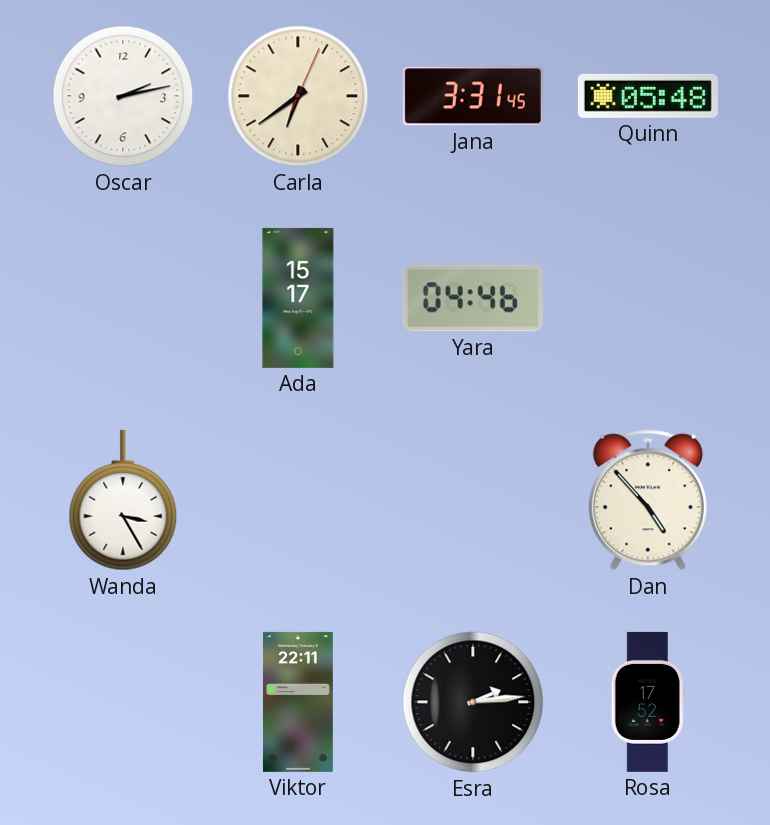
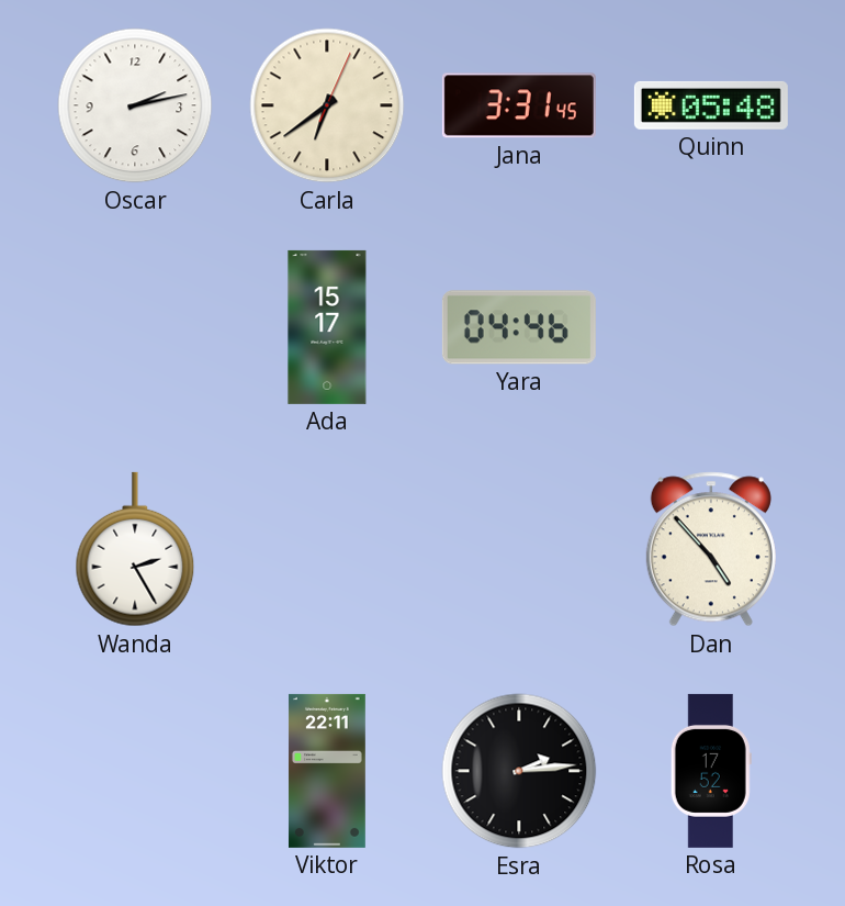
Wanda: 3:25 -> 2:25
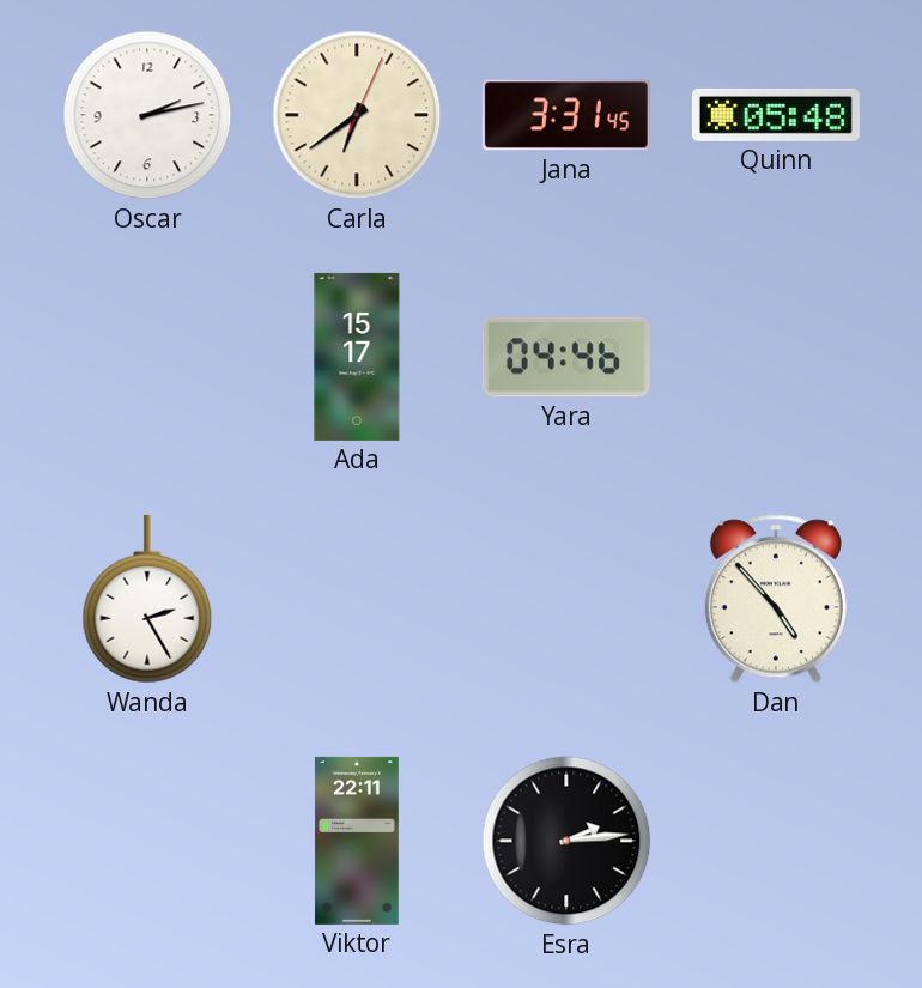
Rosa: 17:52 -> none
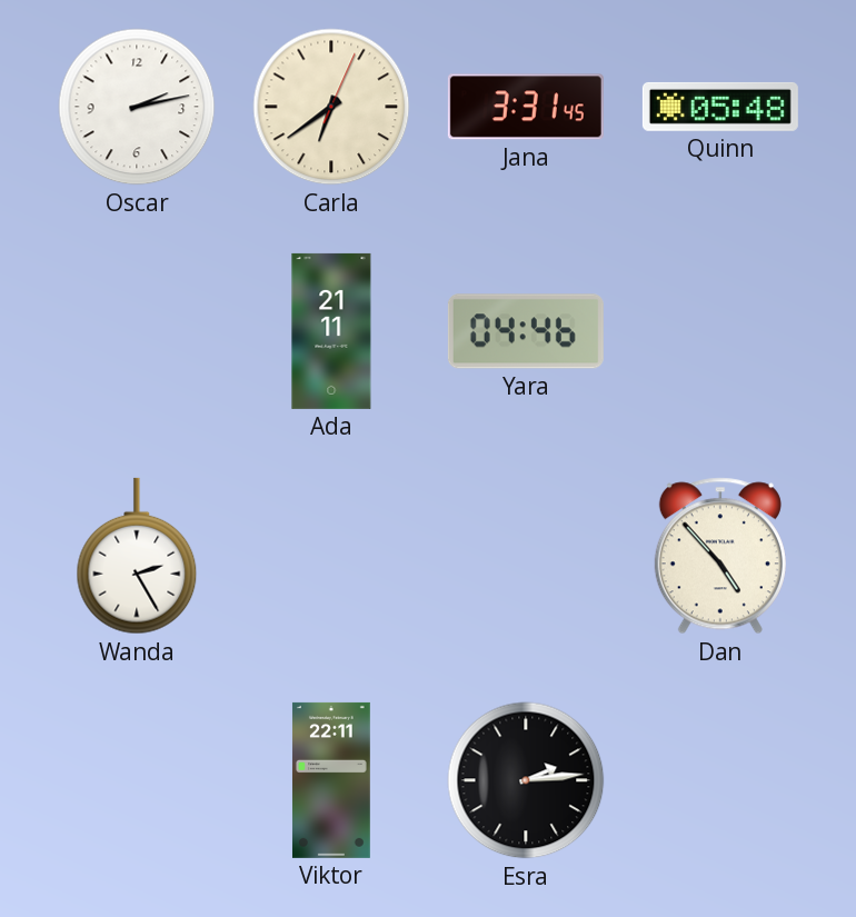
Ada: 15:17 -> 21:11
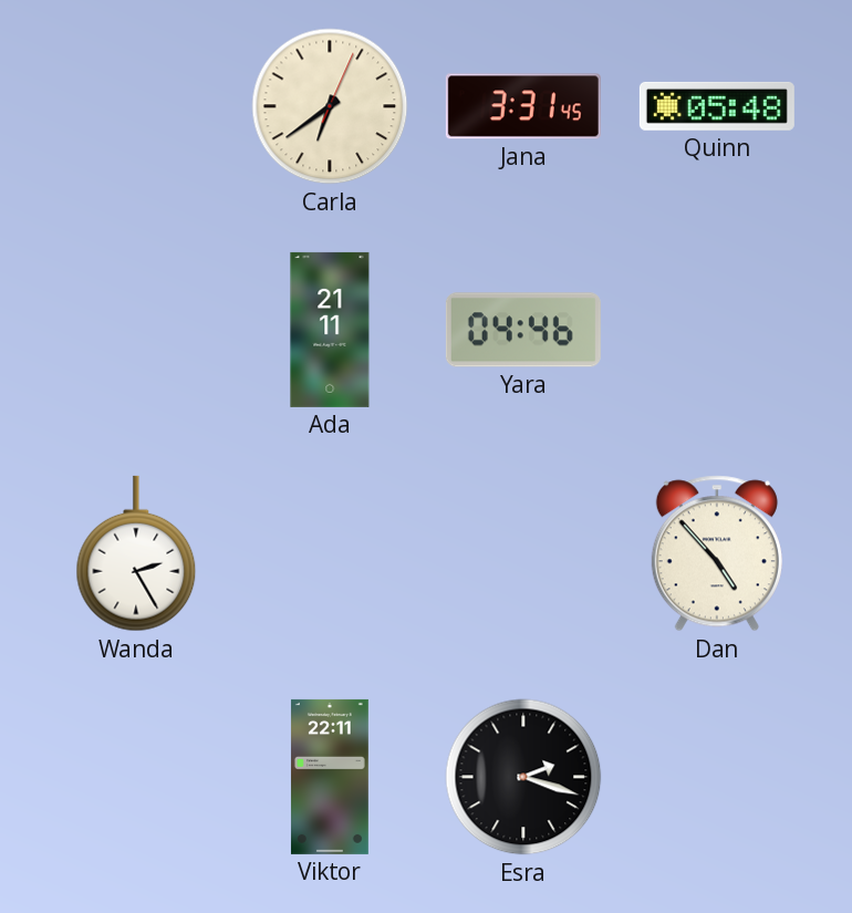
Oscar: 2:13 -> none
Esra: 2:14 -> 2:18
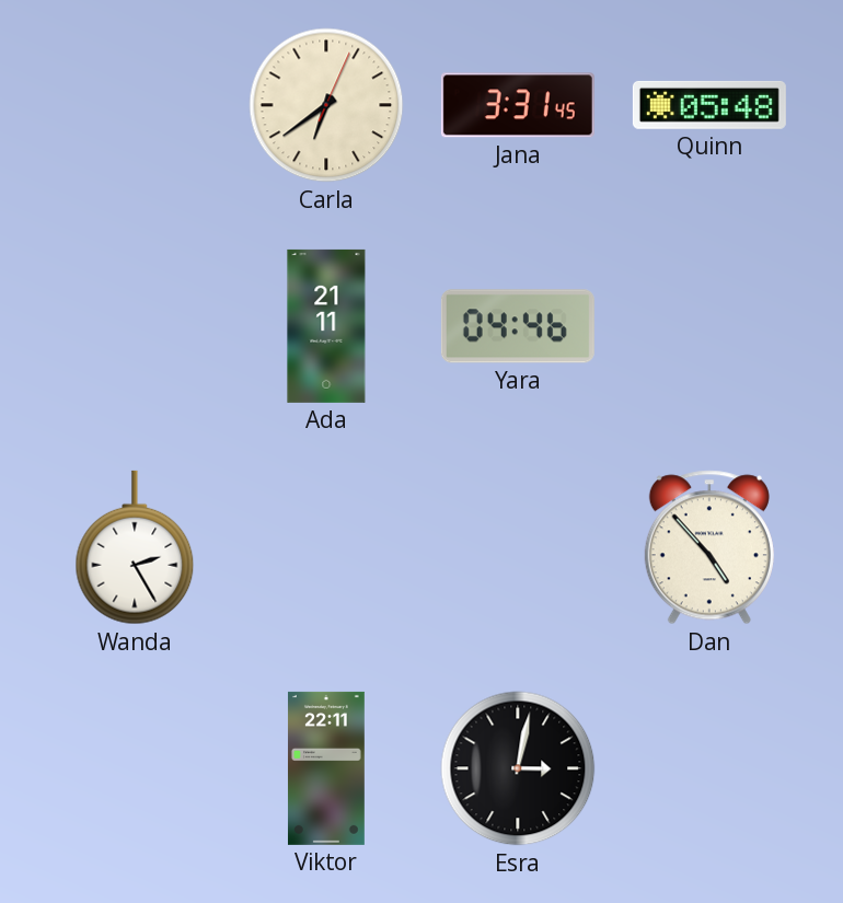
Esra: 2:18 -> 3:02
